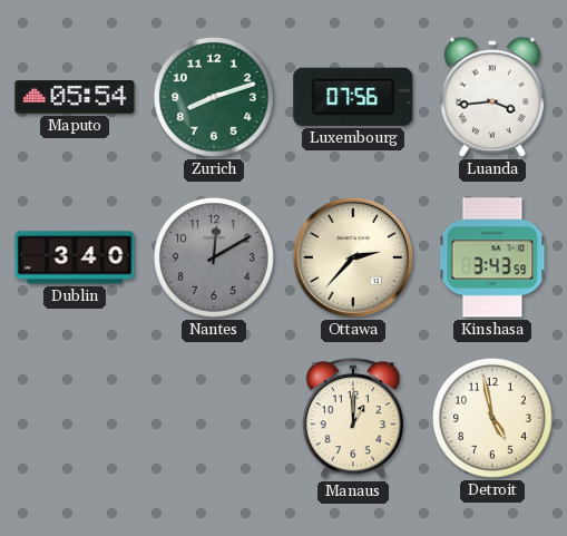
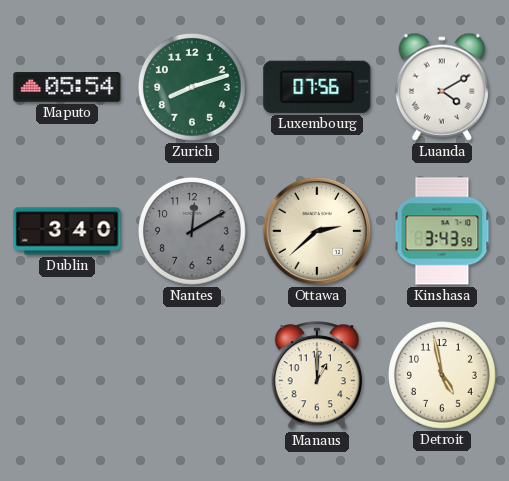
Luanda: 3:44 -> 4:10
Ottawa: 2:37 -> 2:38
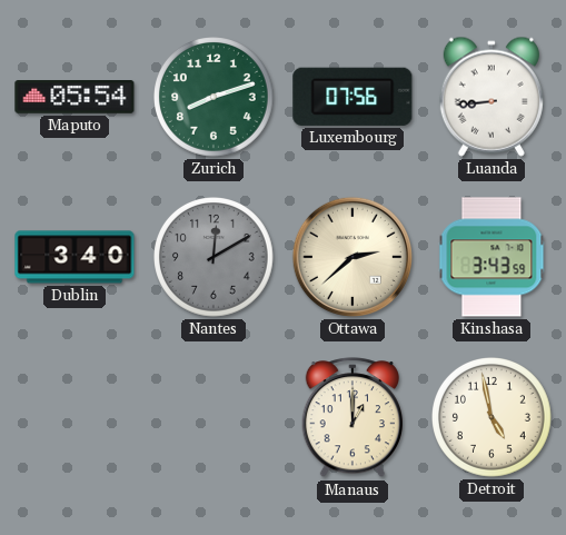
Luanda: 4:10 -> 8:44
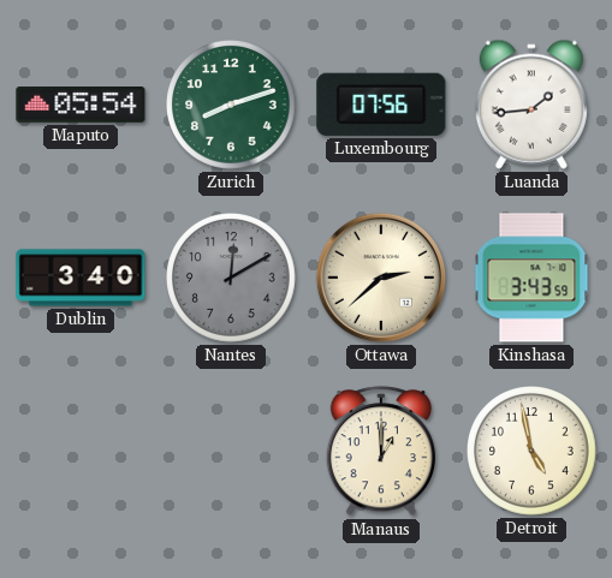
Luanda: 8:44 -> 1:44
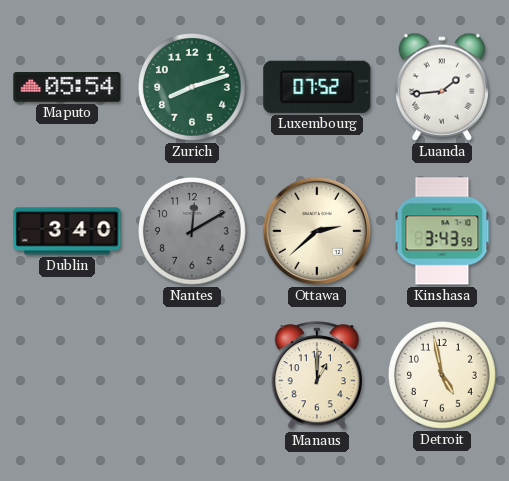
Luxembourg: 07:56 -> 07:52
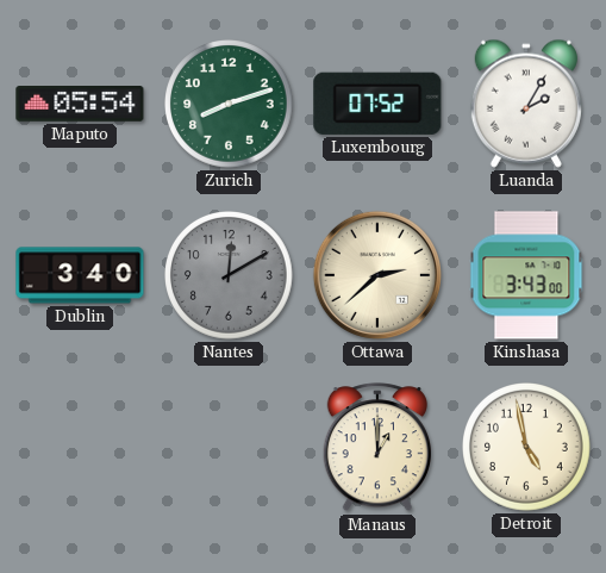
Luanda: 1:44 -> 2:05
Kinshasa: 3:43:59 -> 3:43:00
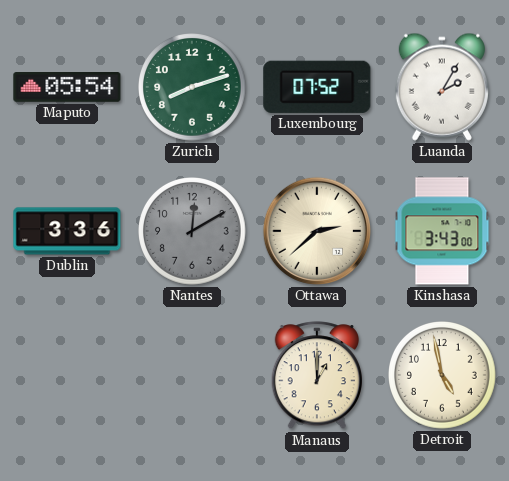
Dublin: 3:40 -> 3:36
